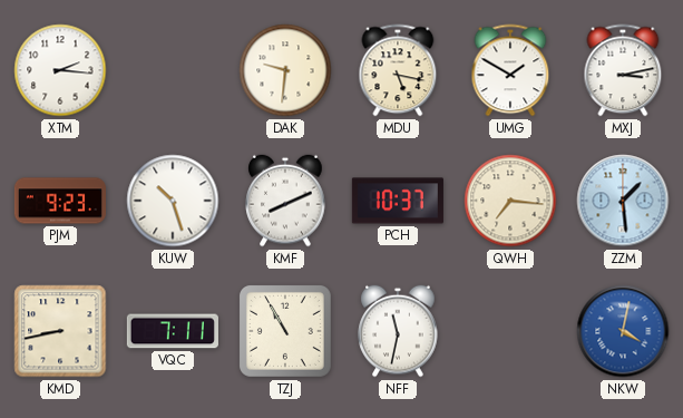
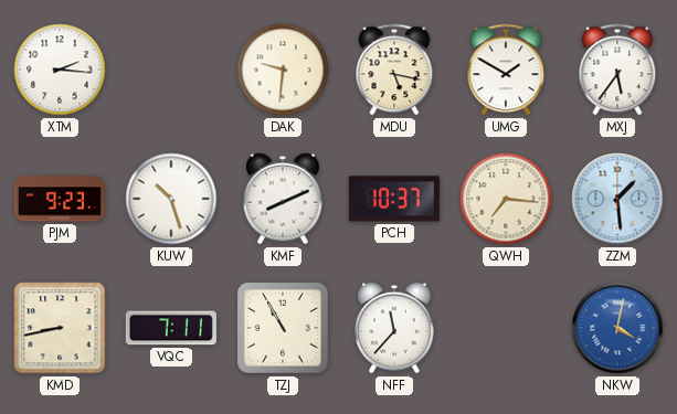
MXJ: 3:13 -> 5:36
NFF: 11:32 -> 11:37
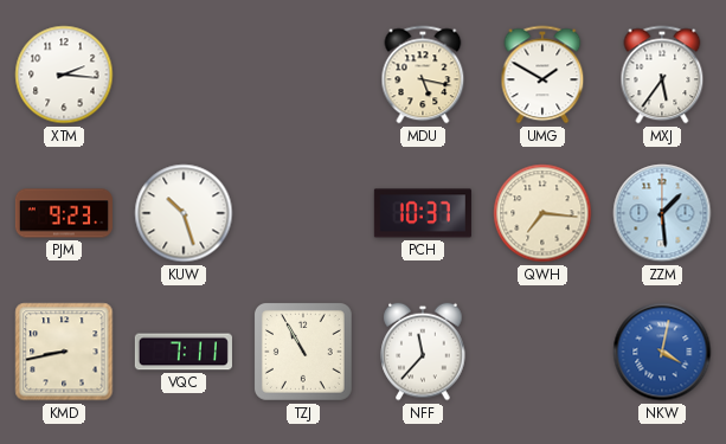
DAK: 9:31 -> none
KMF: 8:11 -> none
